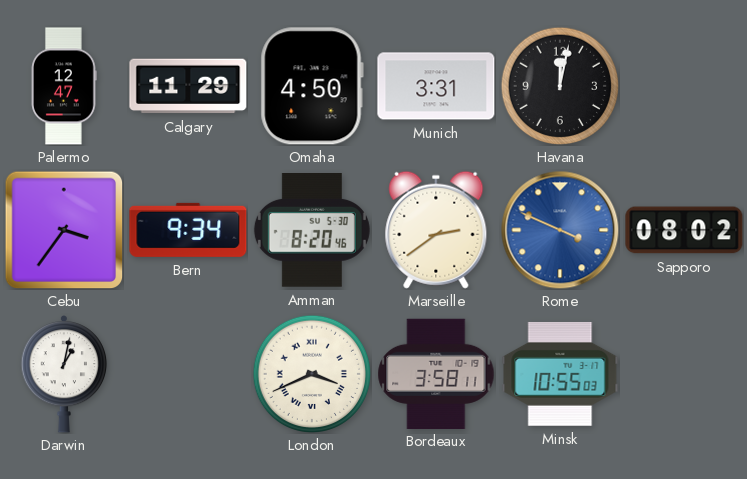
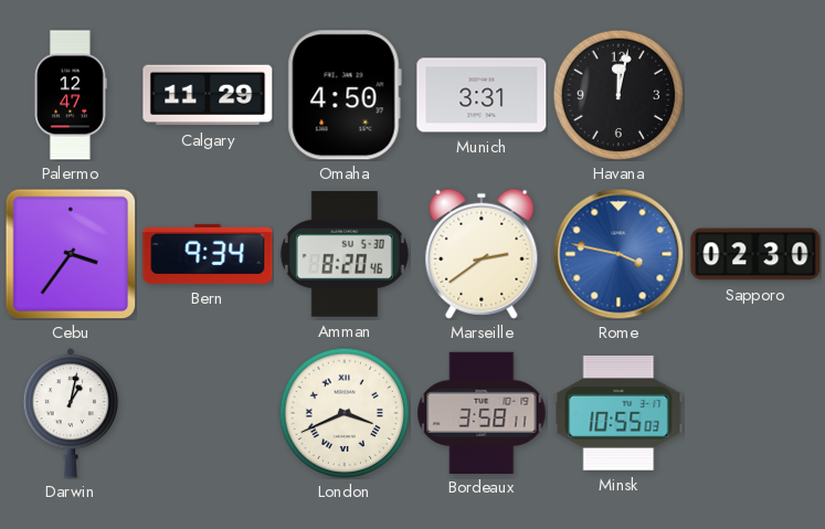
Rome: 3:49 -> 3:47
Sapporo: 08:02 -> 02:30
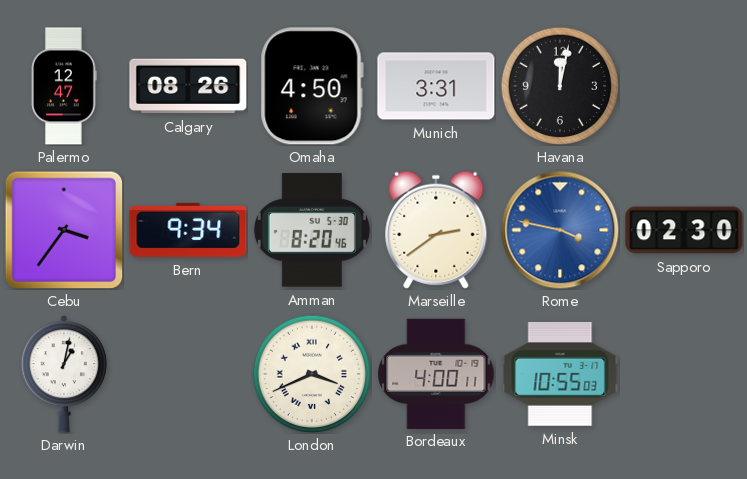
Calgary: 11:29 -> 08:26
Bordeaux: 3:58 -> 4:00
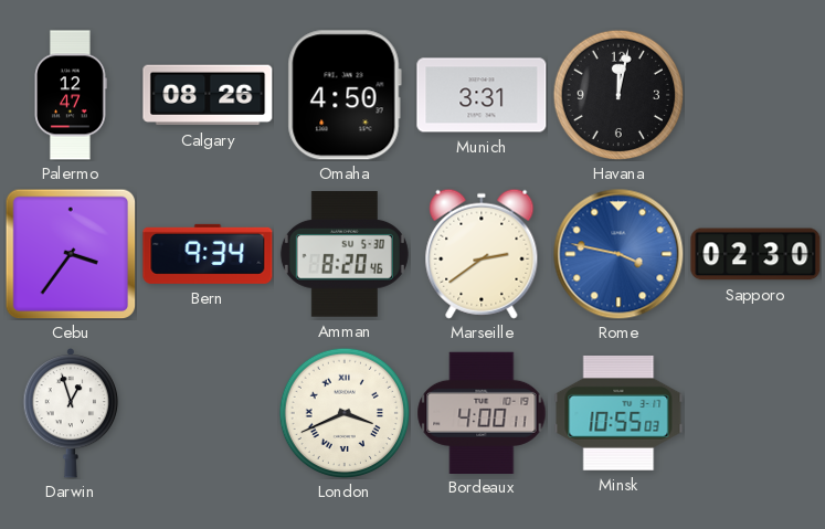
Darwin: 1:02 -> 12:57
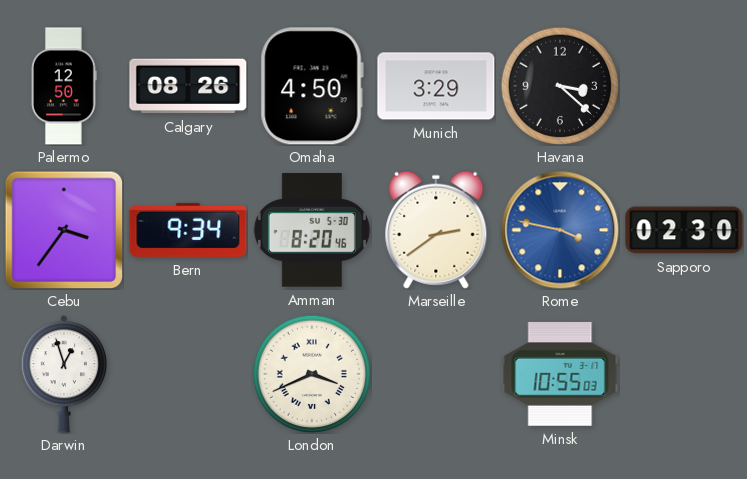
Palermo: 12:47 -> 12:50
Munich: 3:31 -> 3:29
Havana: 12:02 -> 3:22
Bordeaux: 4:00 -> none
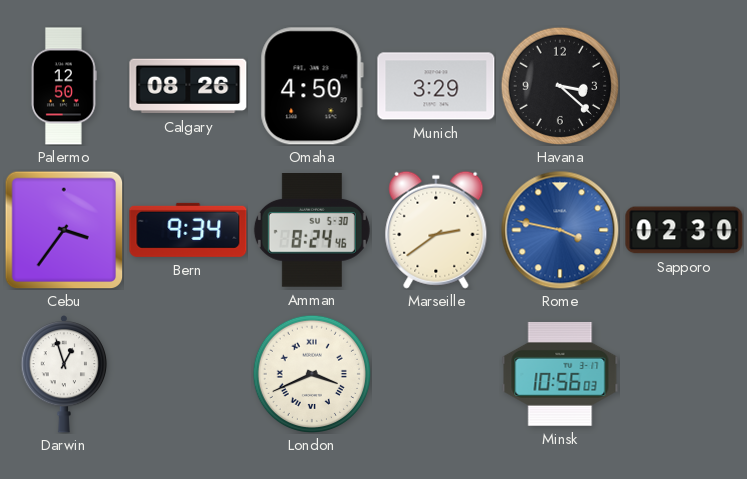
Amman: 8:20 -> 8:24
Minsk: 10:55 -> 10:56
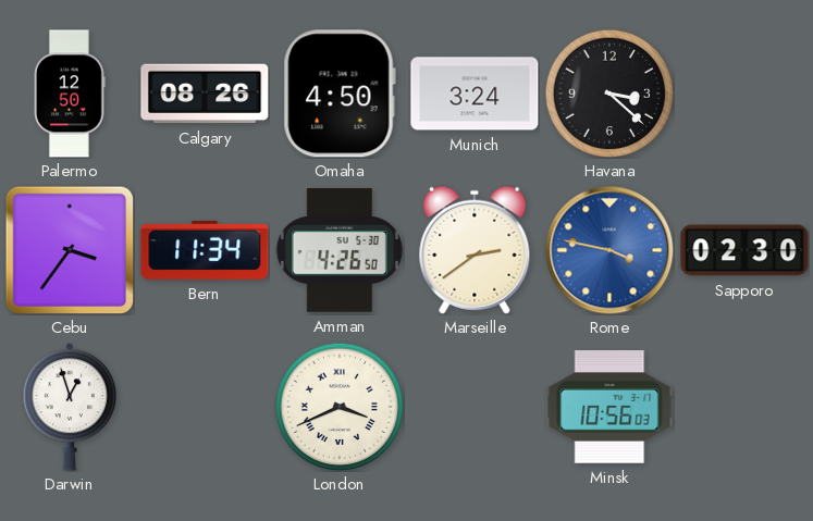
Munich: 3:29 -> 3:24
Bern: 9:34 -> 11:34
Amman: 8:24 -> 4:26
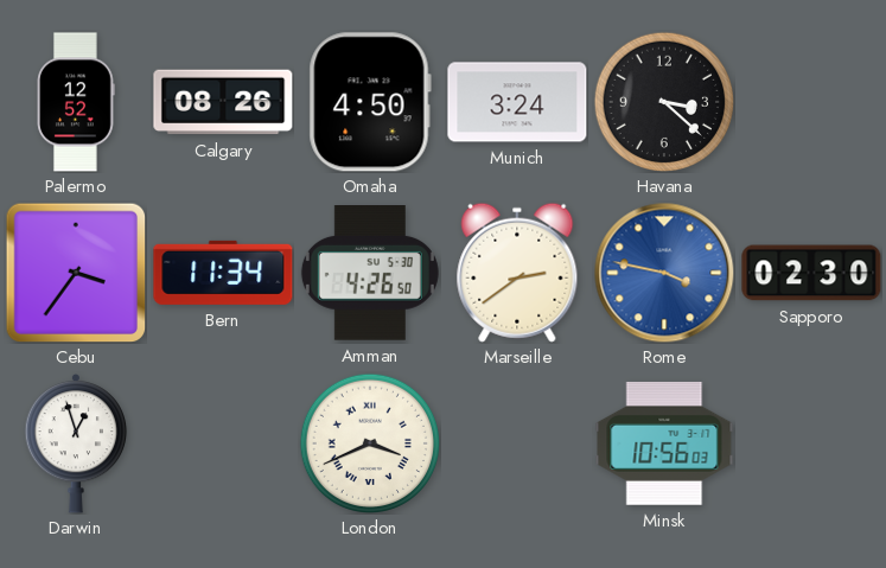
Palermo: 12:50 -> 12:52
